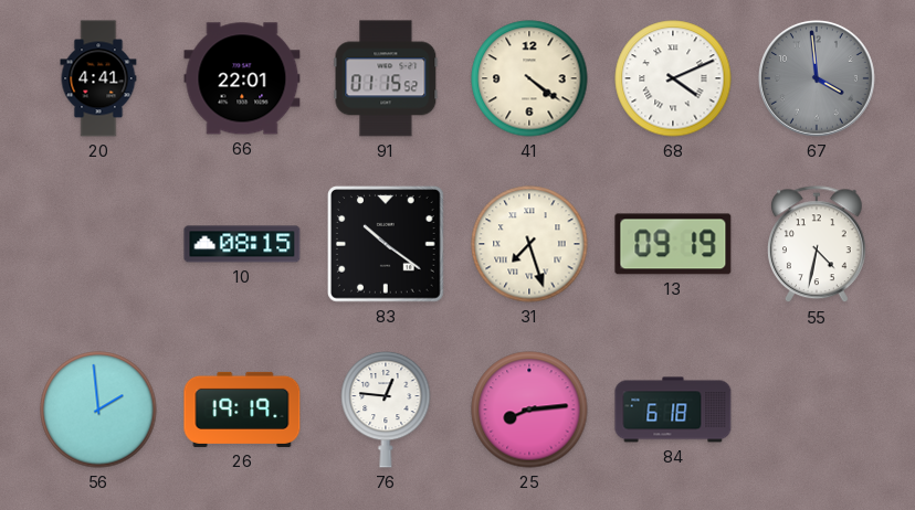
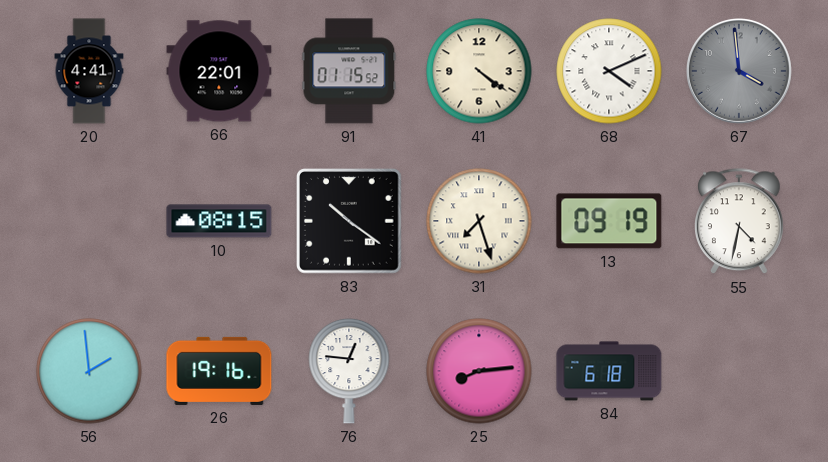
26: 19:19 -> 19:16
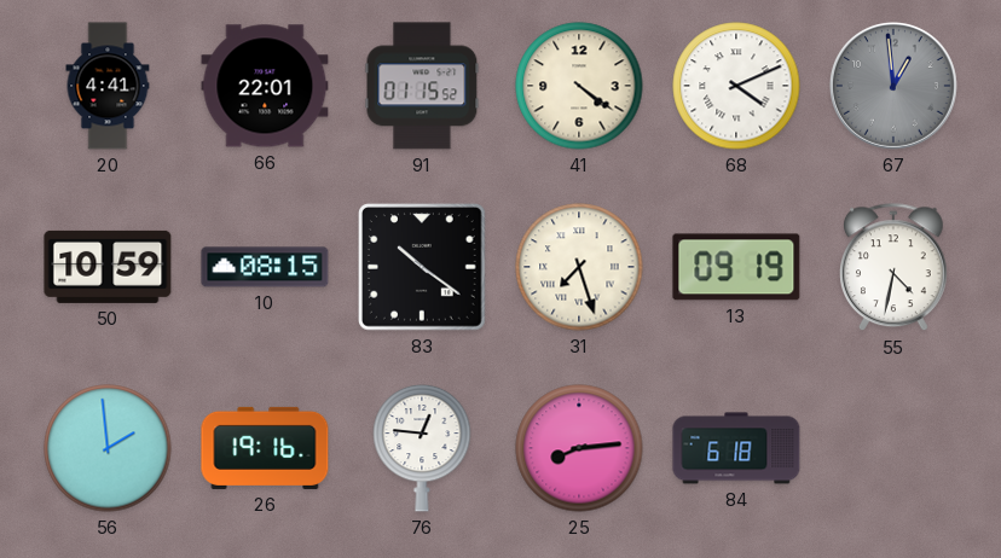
67: 3:59 -> 12:59
50: none -> 10:59
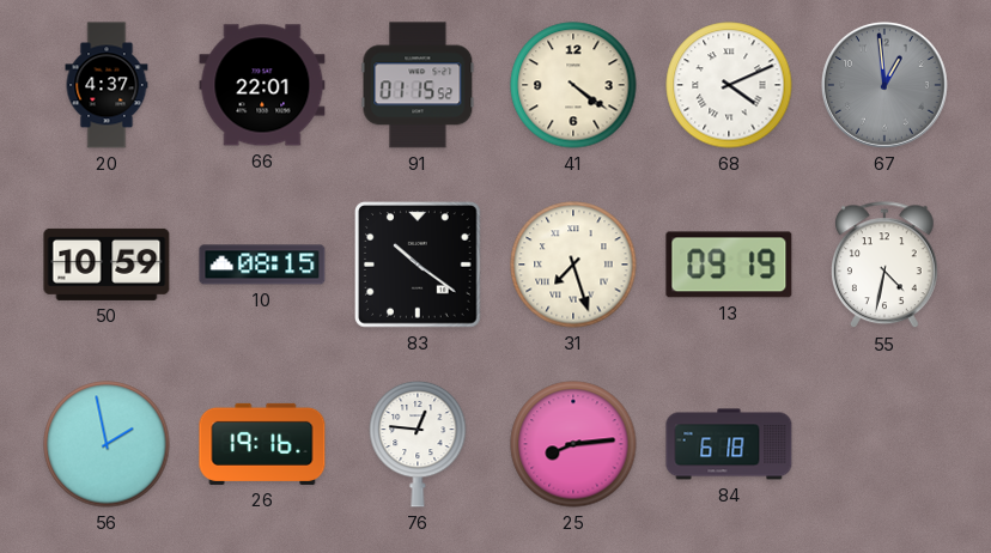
20: 4:41 -> 4:37
56: 1:59 -> 1:58
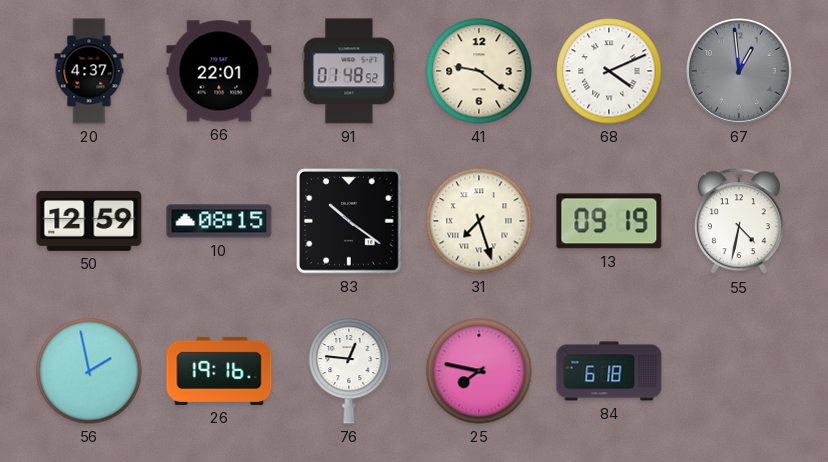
91: 01:15 -> 01:48
41: 4:21 -> 9:21
50: 10:59 -> 12:59
25: 8:14 -> 7:47
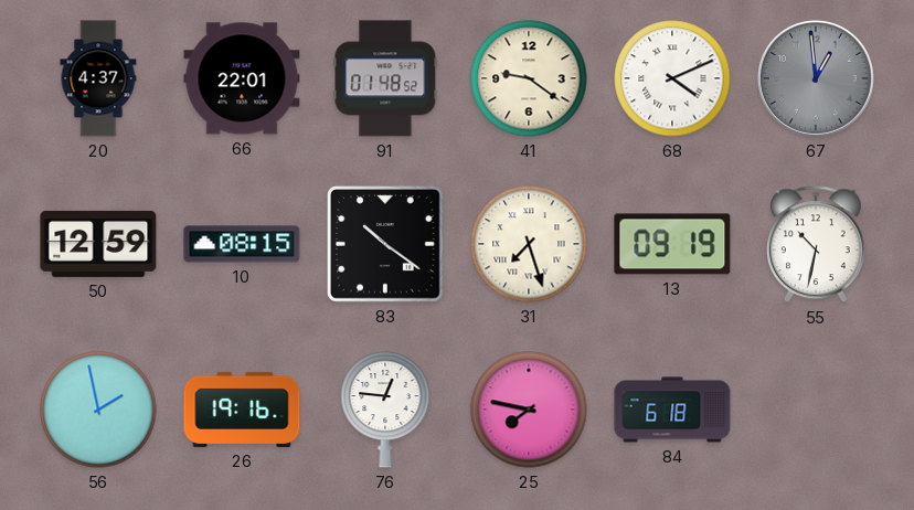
55: 4:32 -> 10:32
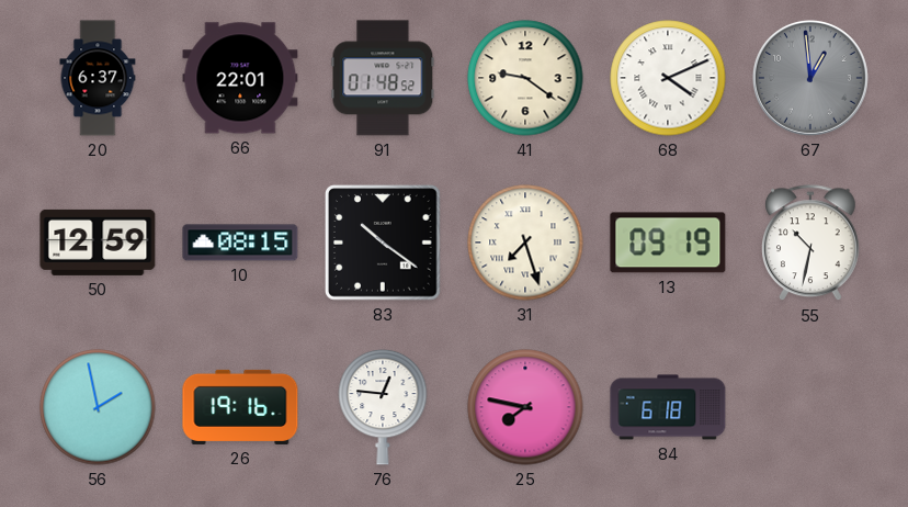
20: 4:37 -> 6:37
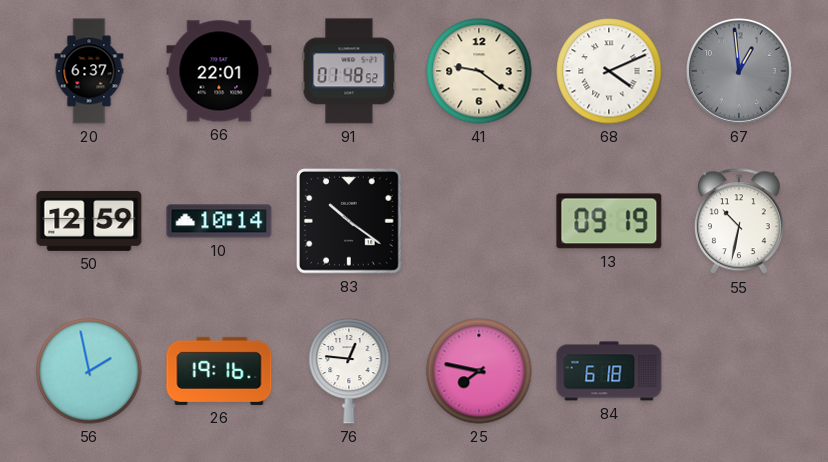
10: 08:15 -> 10:14
31: 7:27 -> none
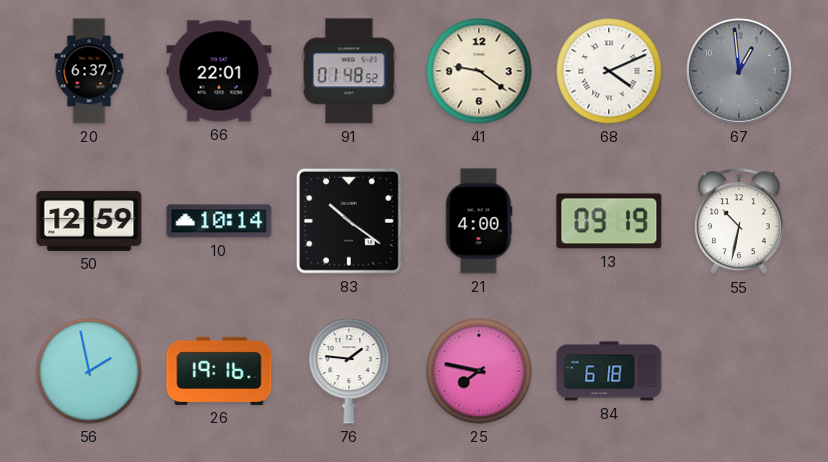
21: none -> 4:00
76: 12:46 -> 1:46
